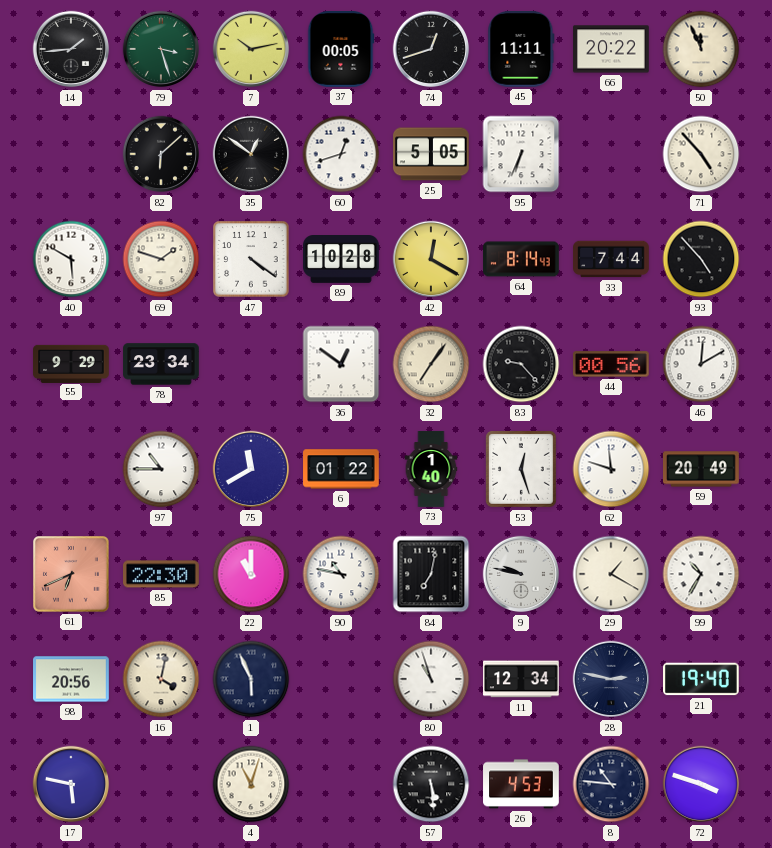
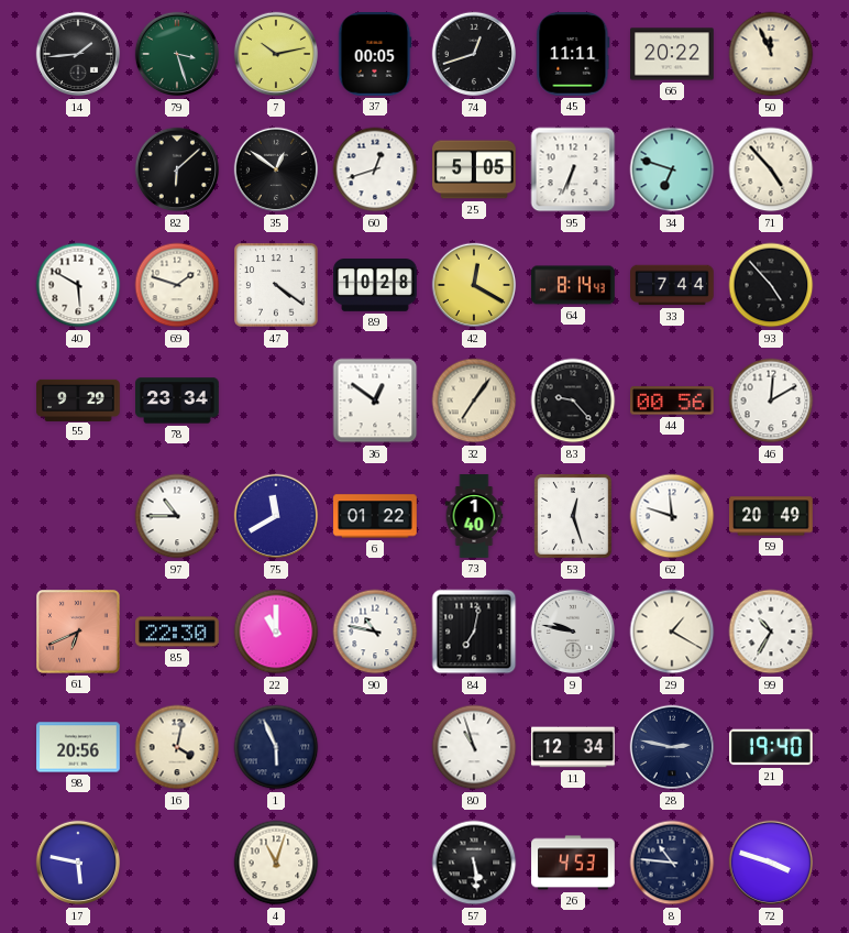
34: none -> 6:48
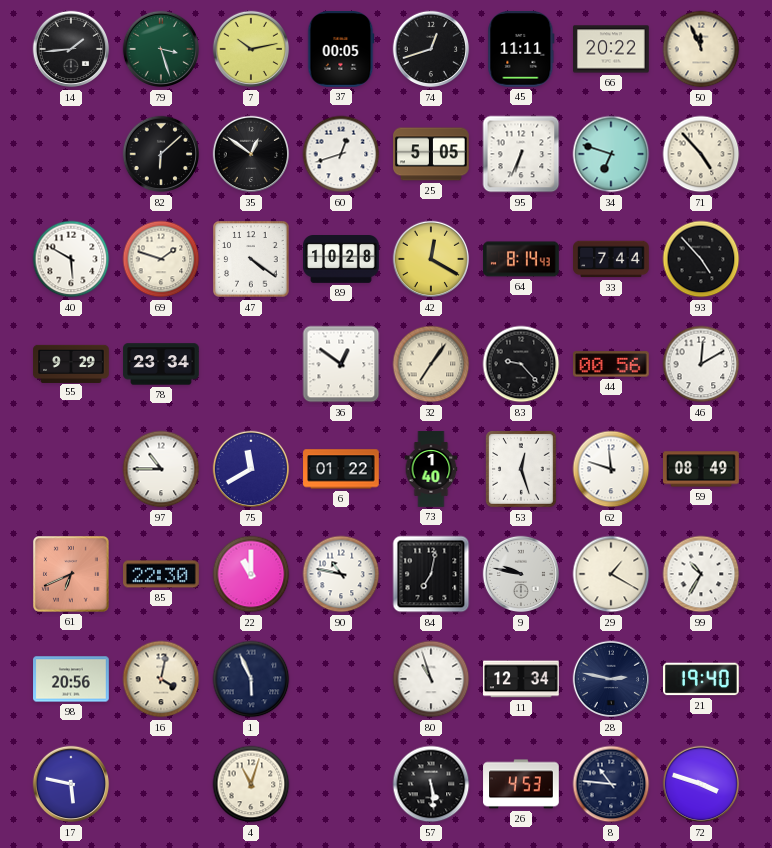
59: 20:49 -> 08:49
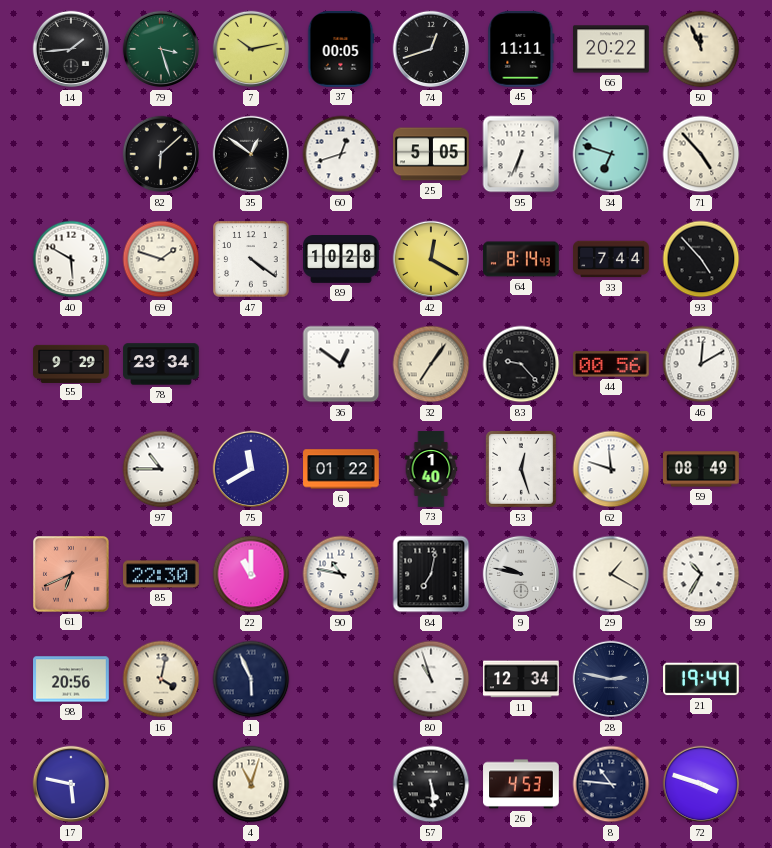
21: 19:40 -> 19:44
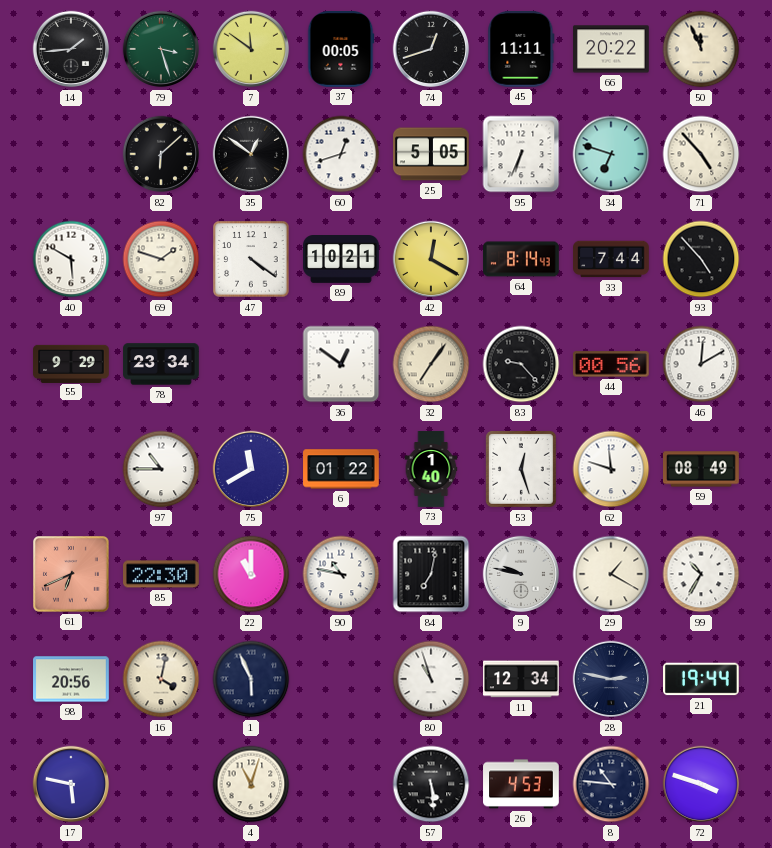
7: 10:13 -> 11:51
89: 10:28 -> 10:21
